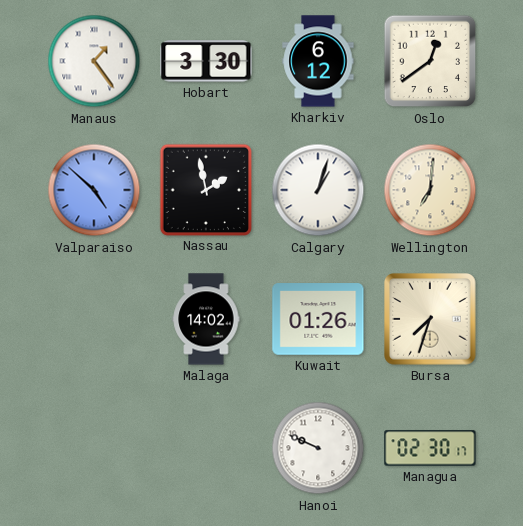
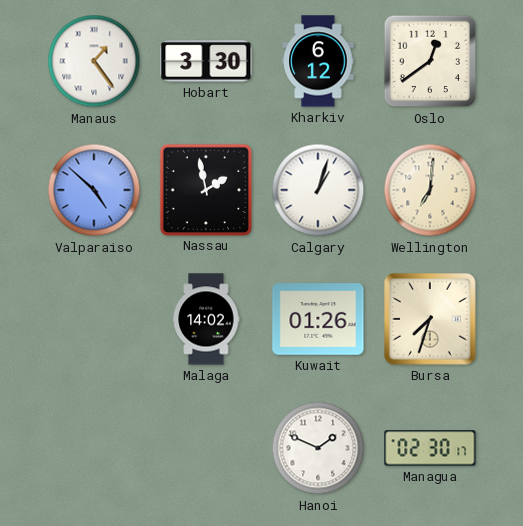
Hanoi: 9:49 -> 1:49
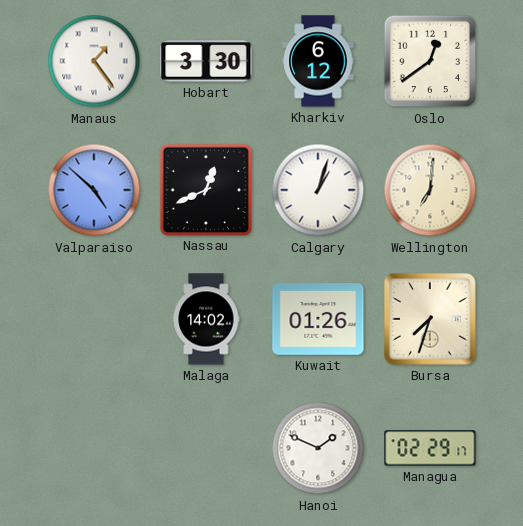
Nassau: 1:58 -> 12:41
Managua: 02:30 -> 02:29
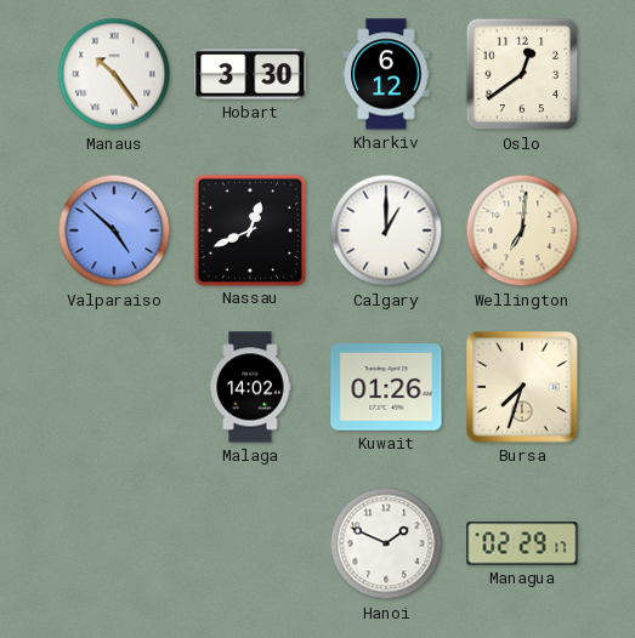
Manaus: 1:24 -> 10:24
Calgary: 1:03 -> 1:00
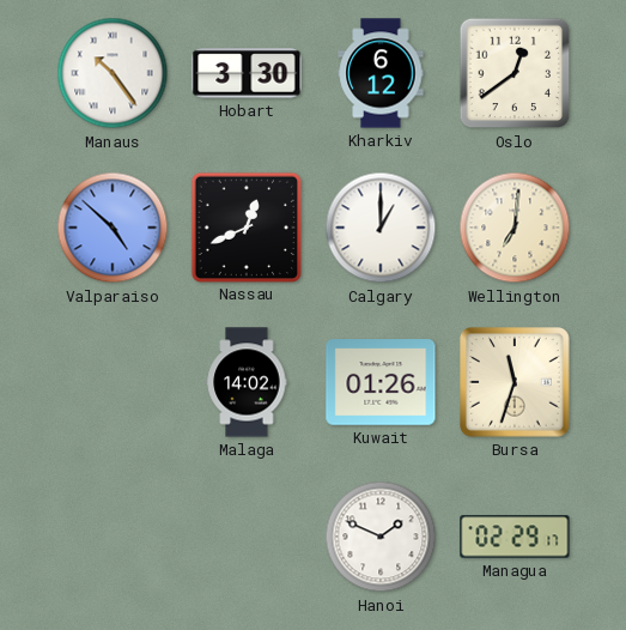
Bursa: 7:33 -> 11:33
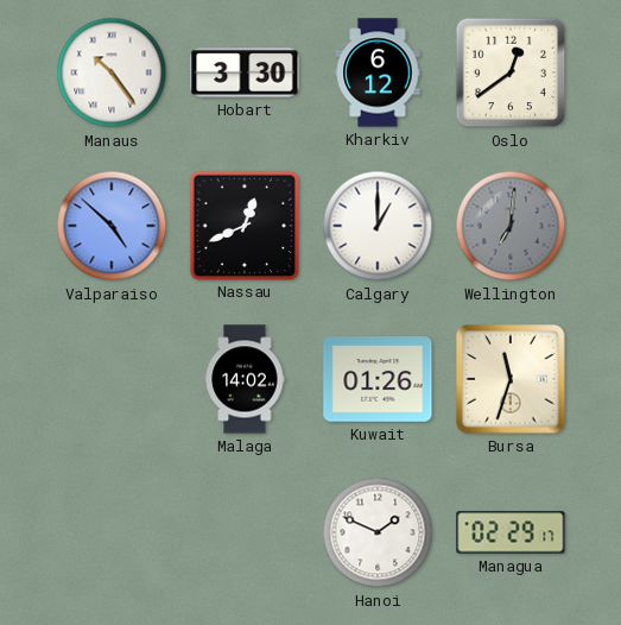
Wellington dial: cream -> grey
